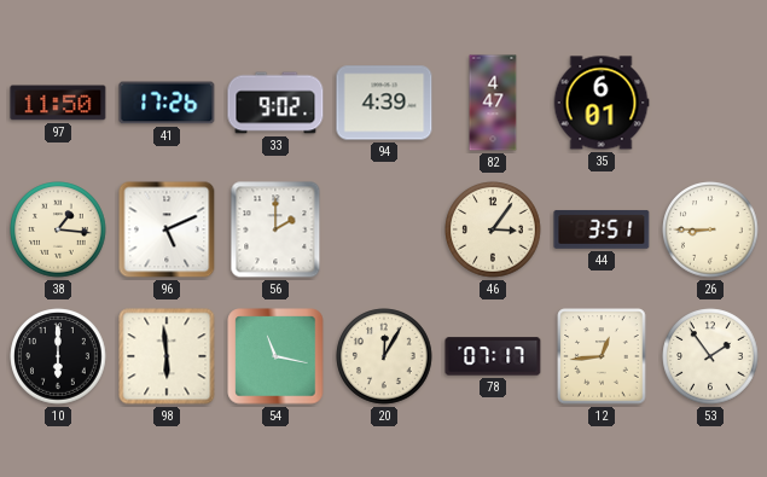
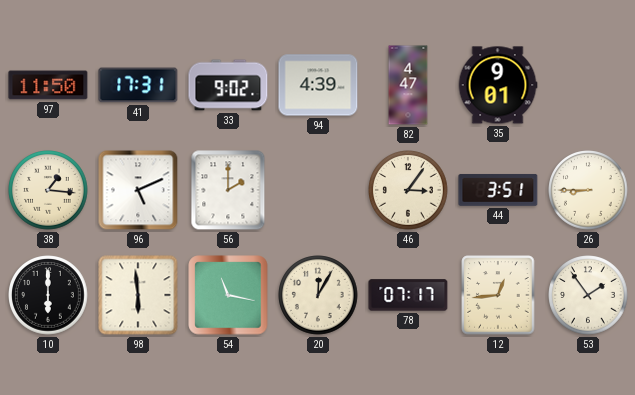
41: 17:26 -> 17:31
35: 6:01 -> 9:01
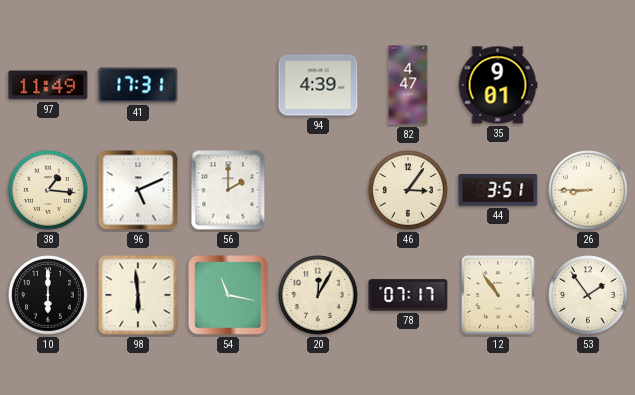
97: 11:50 -> 11:49
33: 9:02 -> none
12: 12:44 -> 10:54
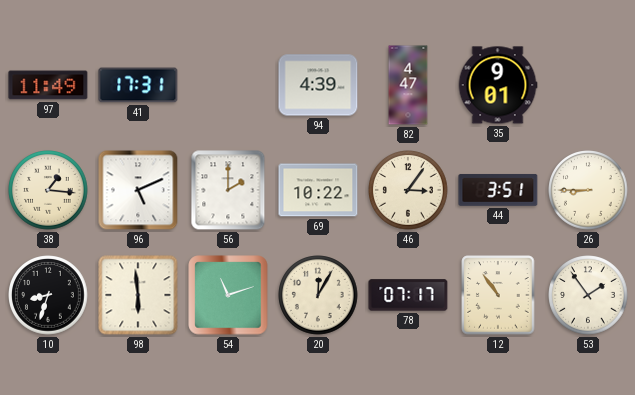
69: none -> 10:22
10: 6:00 -> 8:33
54: 11:17 -> 11:12
